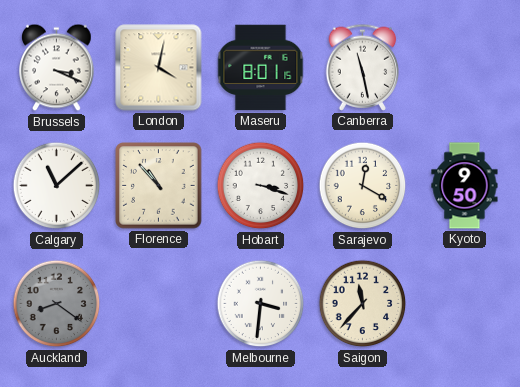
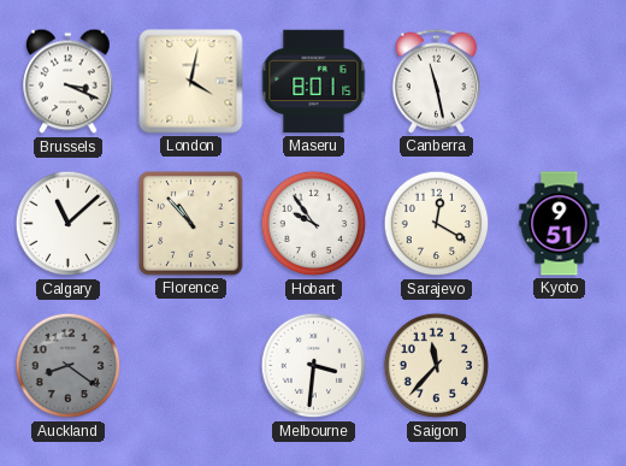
Hobart: 3:18 -> 9:54
Kyoto: 9:50 -> 9:51
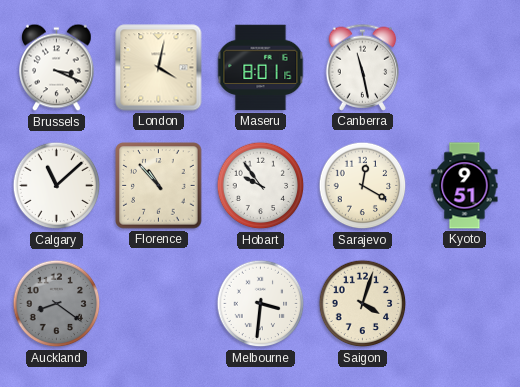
Saigon: 11:37 -> 4:03
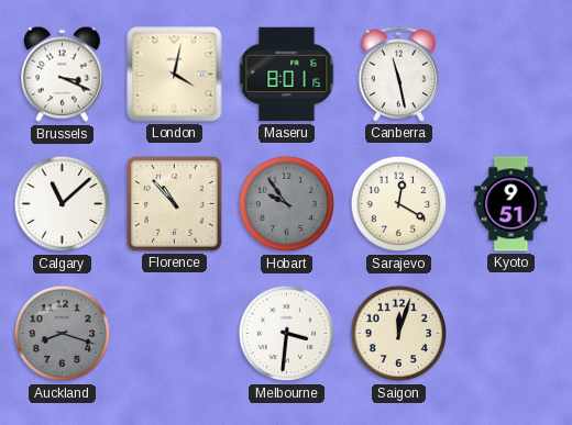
Hobart dial: white -> grey
Auckland: 8:21 -> 8:18
Saigon: 4:03 -> 12:03
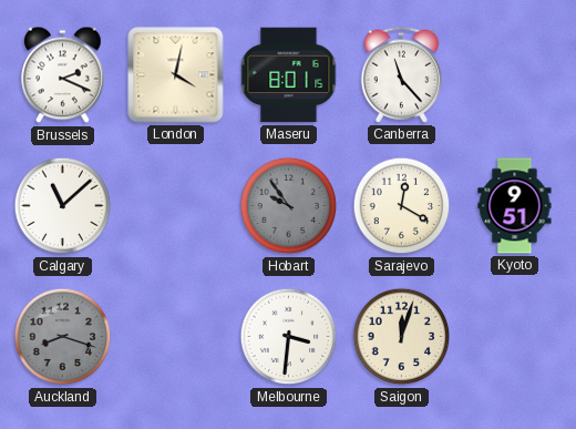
Brussels: 3:19 -> 2:19
Canberra: 11:28 -> 11:23
Florence: 10:53 -> none
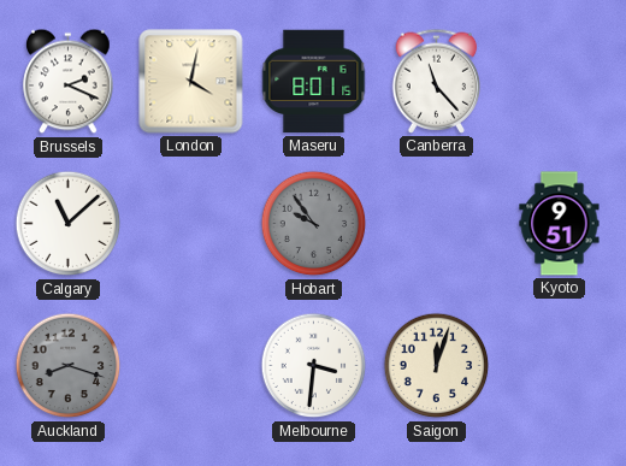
Sarajevo: 12:20 -> none
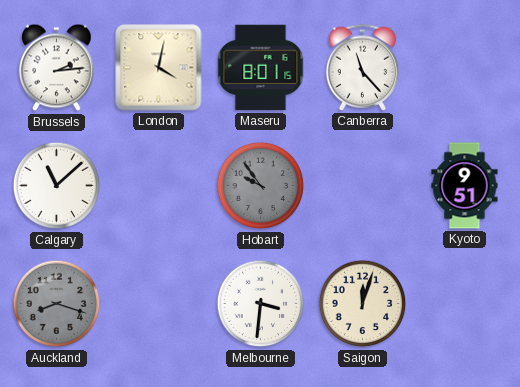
Brussels: 2:19 -> 2:14
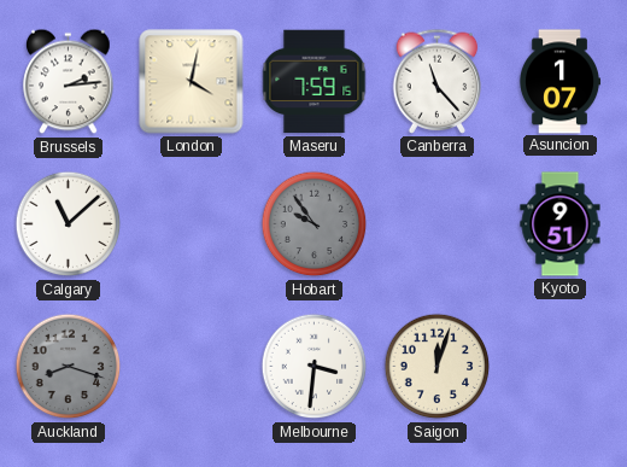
Maseru: 8:01 -> 7:59
Asuncion: none -> 1:07
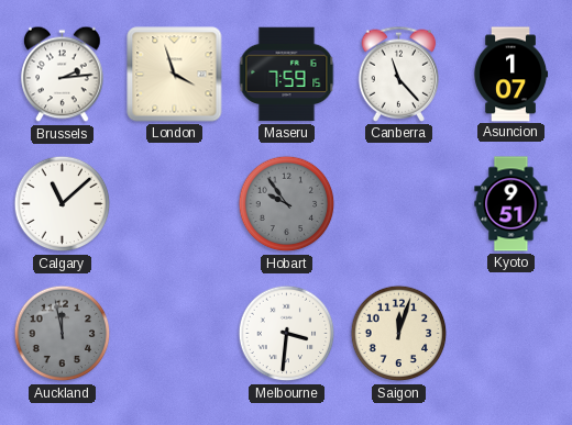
London: 4:02 -> 3:57
Auckland: 8:18 -> 11:58
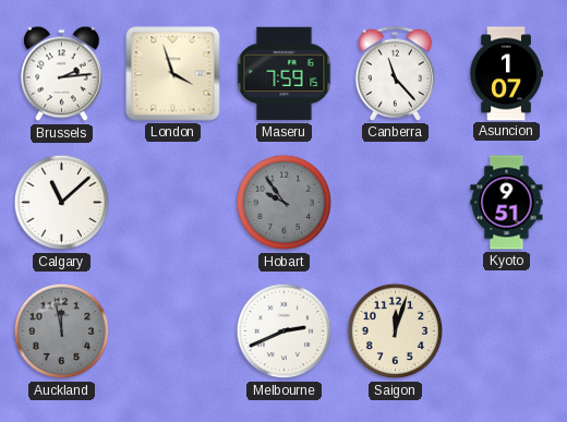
Melbourne: 3:31 -> 2:41
